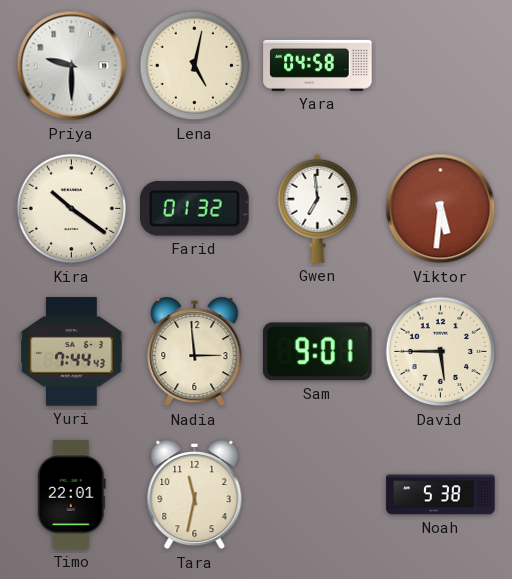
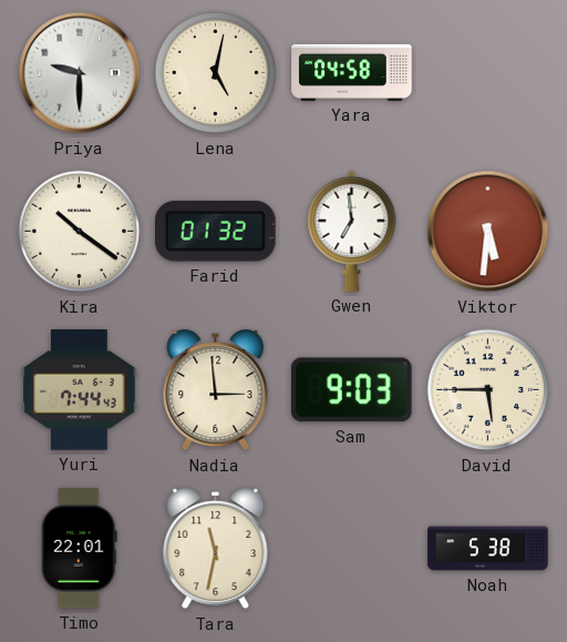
Sam: 9:01 -> 9:03
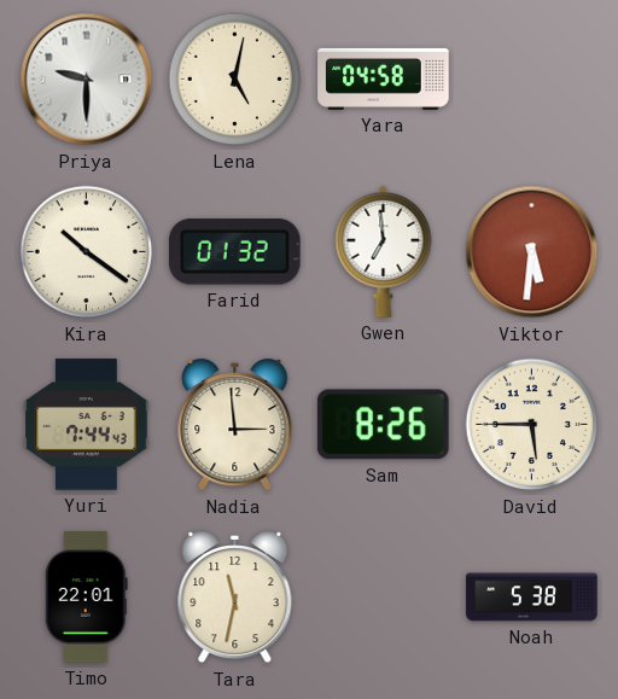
Sam: 9:03 -> 8:26
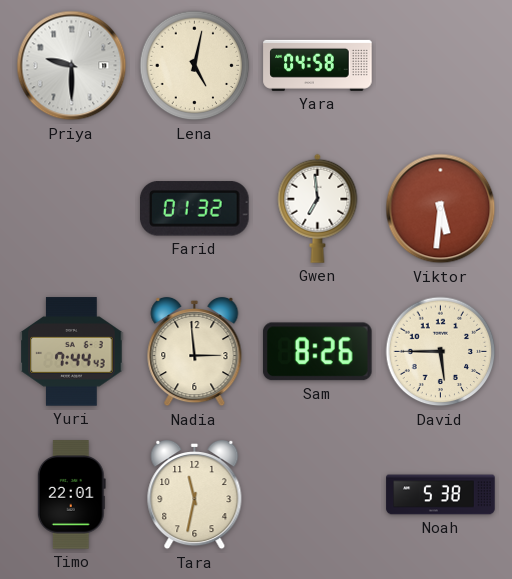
Kira: 10:21 -> none
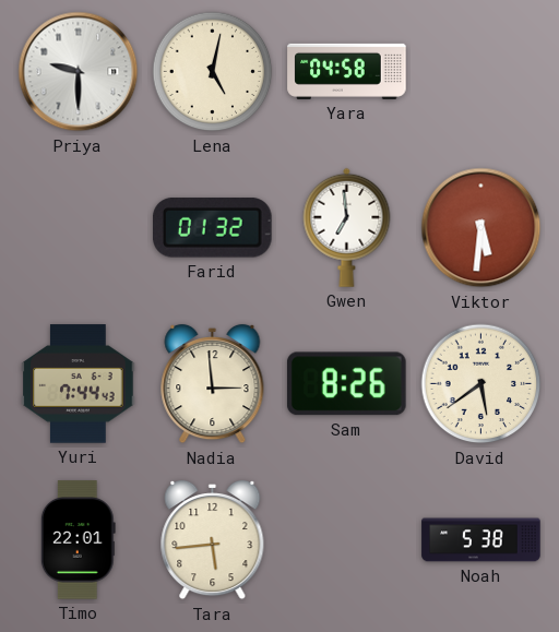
David: 5:45 -> 5:39
Tara: 11:32 -> 5:44
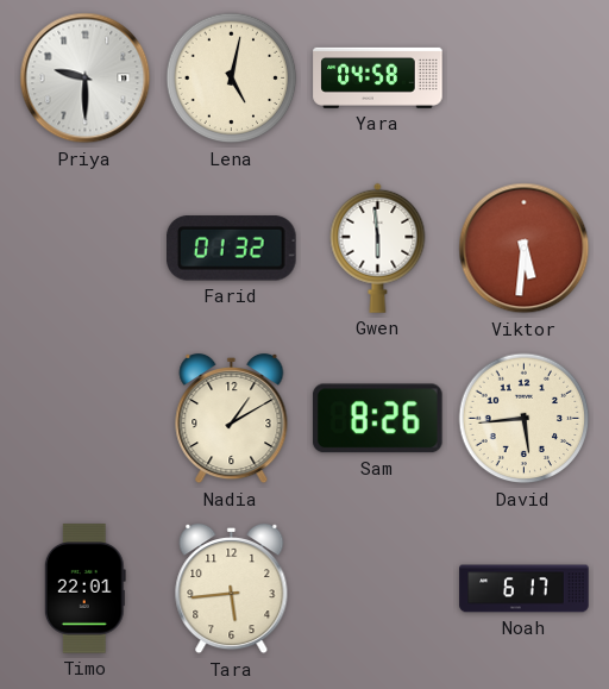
Gwen: 6:59 -> 5:59
Yuri: 7:44 -> none
Nadia: 2:59 -> 1:10
David: 5:39 -> 5:44
Noah: 5:38 -> 6:17
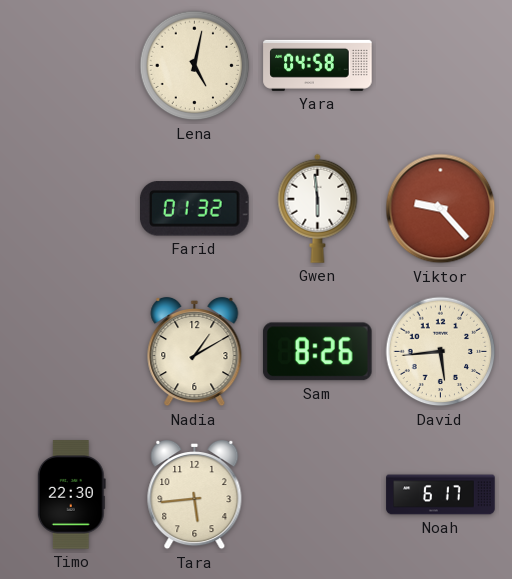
Priya: 9:30 -> none
Viktor: 5:31 -> 9:23
Timo: 22:01 -> 22:30
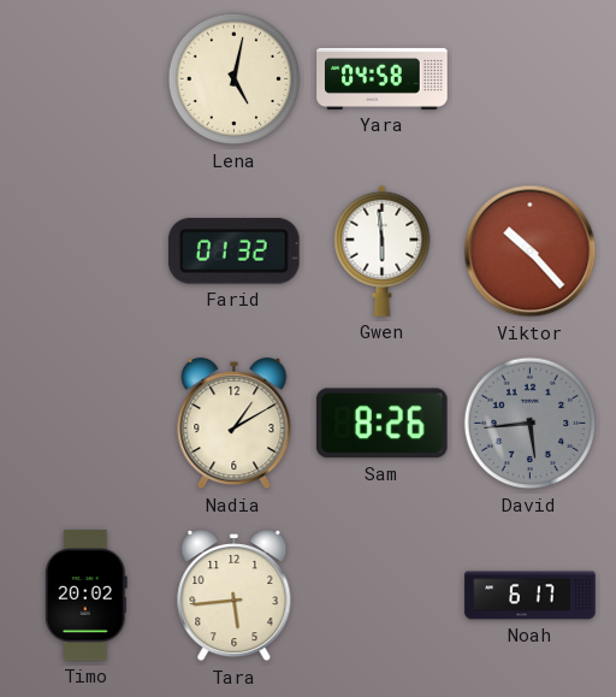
Viktor: 9:23 -> 10:23
David dial: cream -> grey
Timo: 22:30 -> 20:02
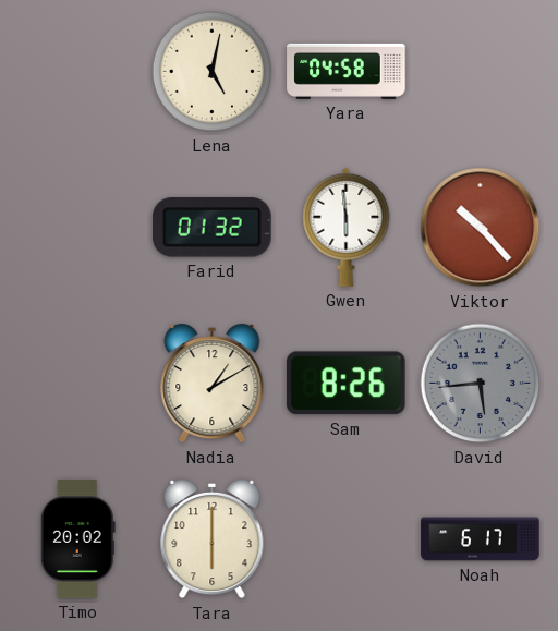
Tara: 5:44 -> 6:00
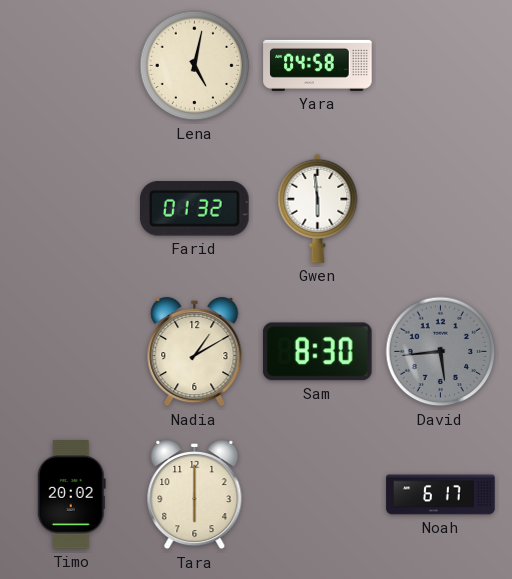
Viktor: 10:23 -> none
Sam: 8:26 -> 8:30
